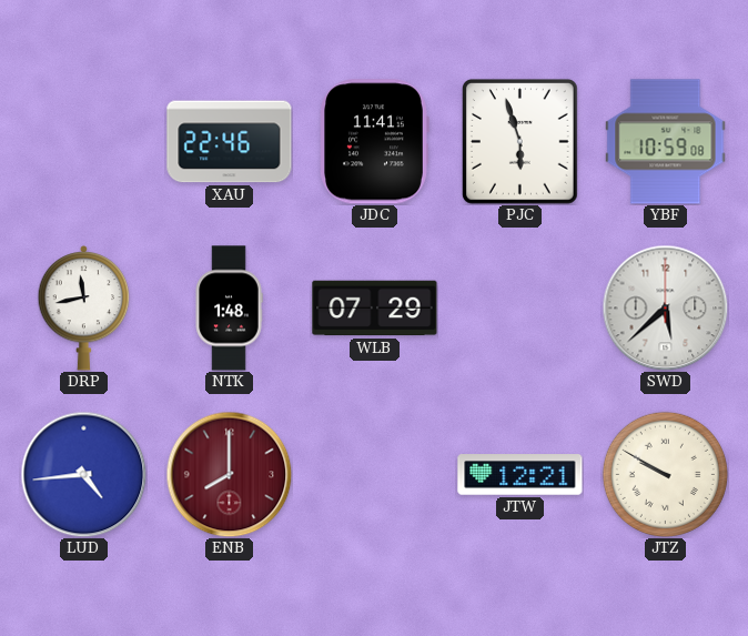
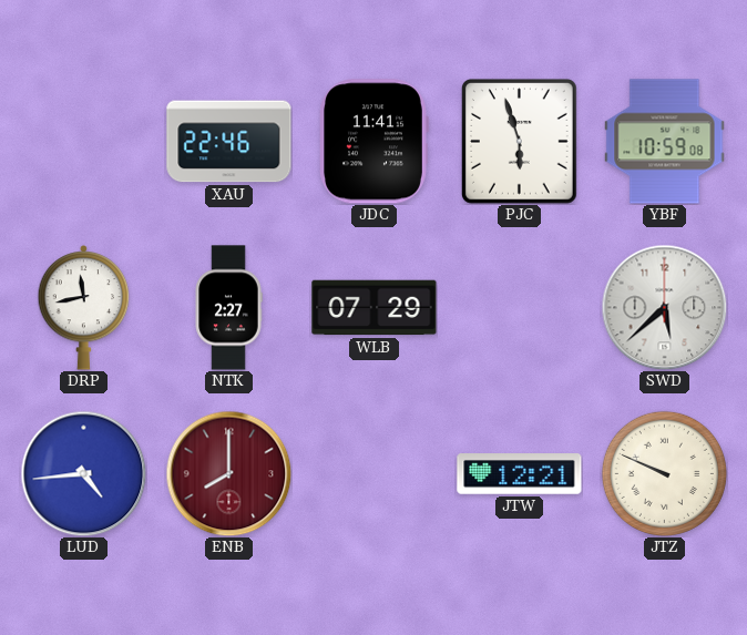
NTK: 1:48 -> 2:27
JTZ: 9:50 -> 9:49
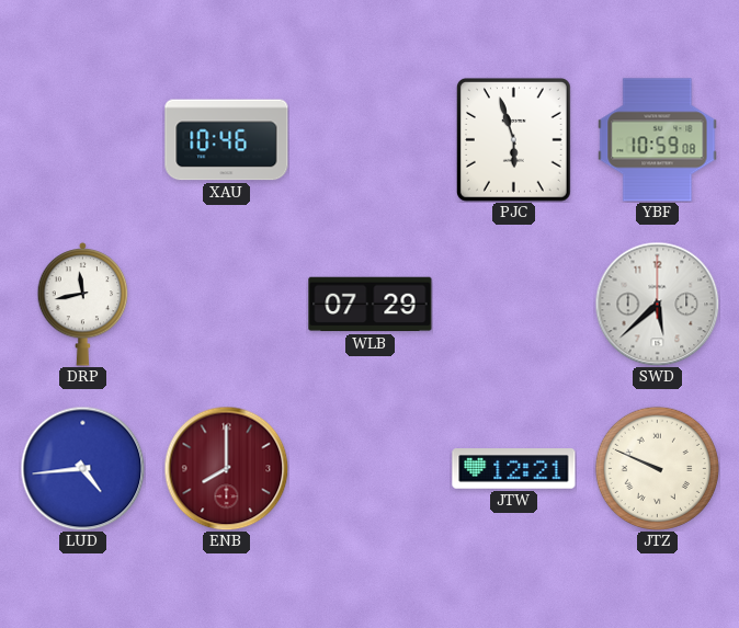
XAU: 22:46 -> 10:46
JDC: 11:41 -> none
NTK: 2:27 -> none
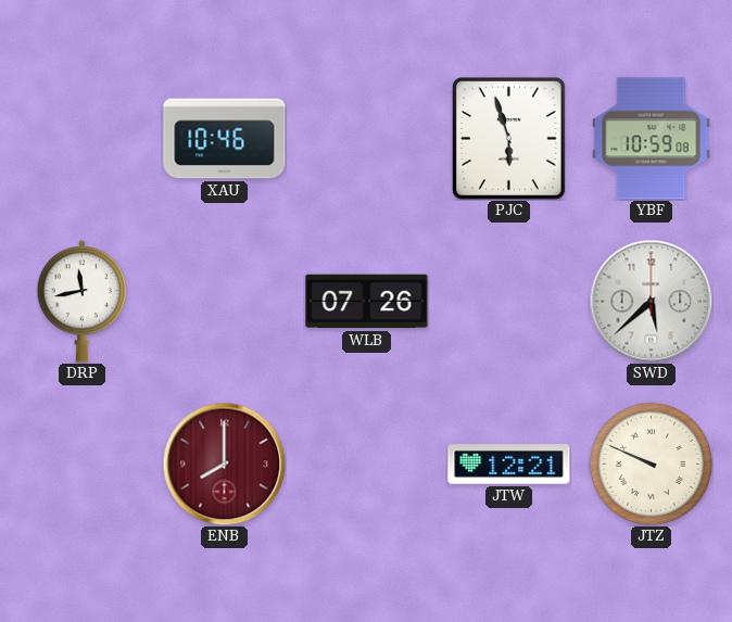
WLB: 07:29 -> 07:26
LUD: 4:44 -> none
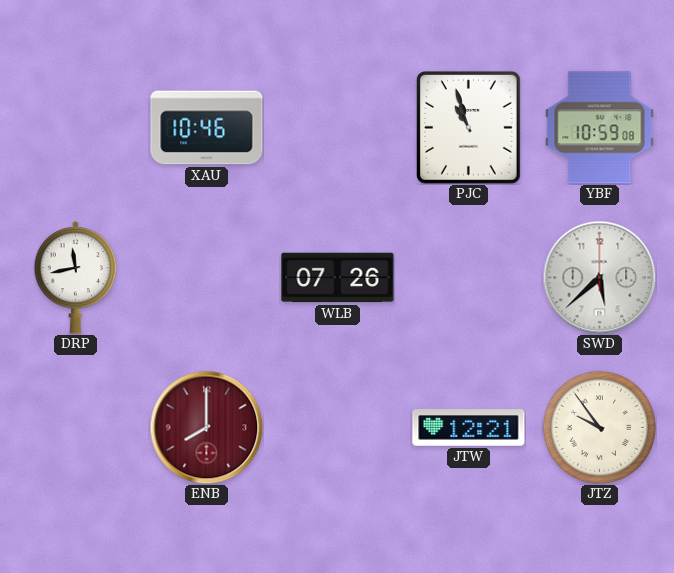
PJC: 5:57 -> 10:57
JTZ: 9:49 -> 9:54
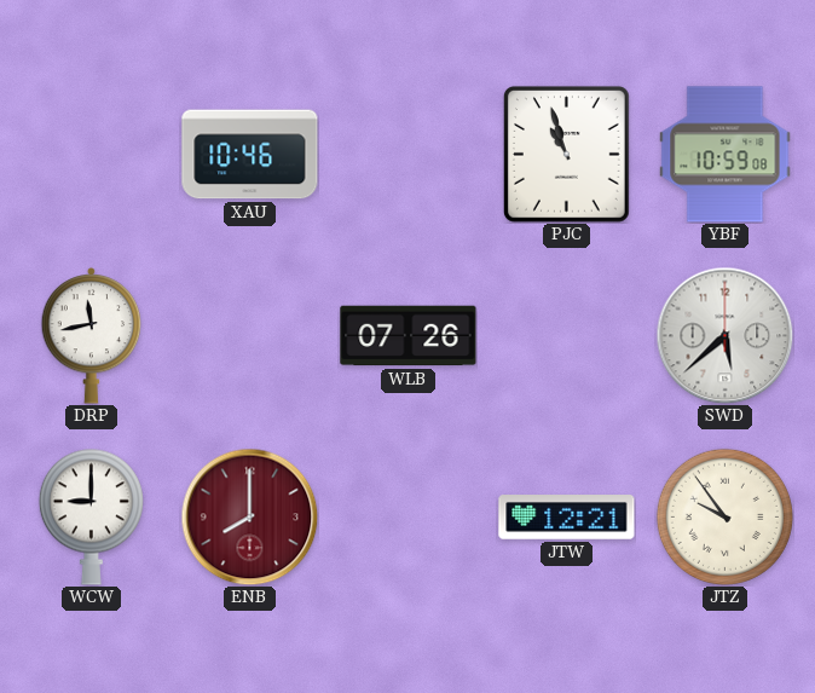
WCW: none -> 9:00
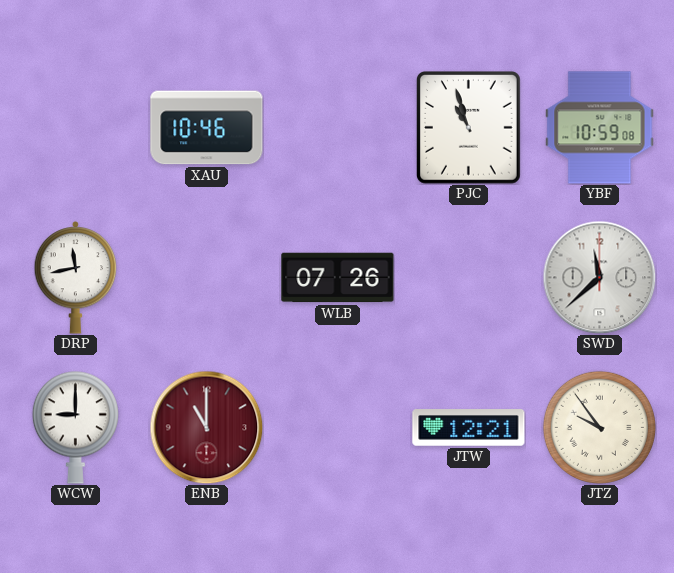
SWD: 5:38 -> 11:38
ENB: 8:00 -> 11:00
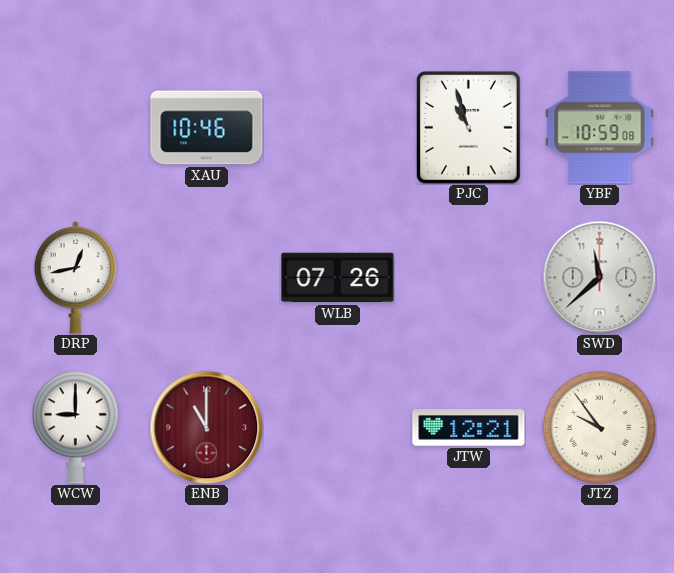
DRP: 11:43 -> 12:43
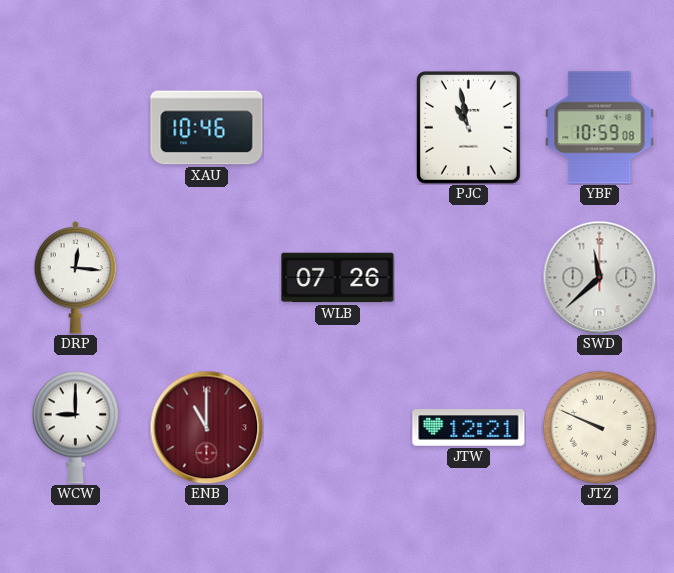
PJC: 10:57 -> 10:58
DRP: 12:43 -> 12:16
JTZ: 9:54 -> 9:49
